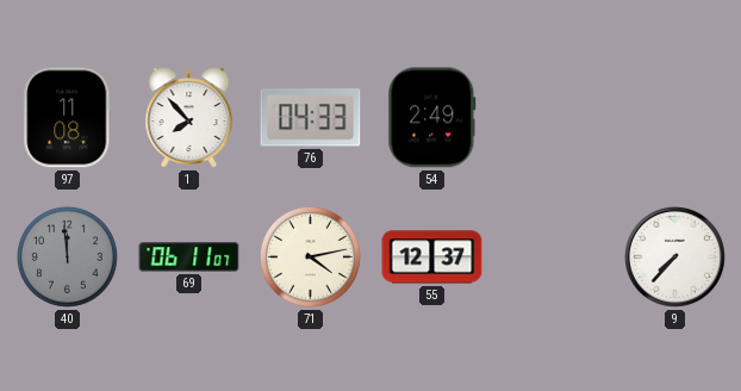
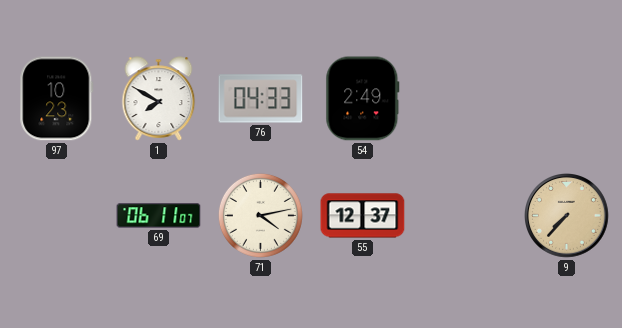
97: 11:08 -> 10:23
1: 7:53 -> 7:50
40: 11:59 -> none
9 dial: white -> champagne
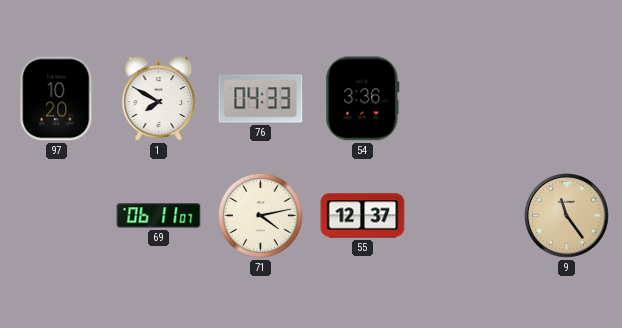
97: 10:23 -> 10:20
54: 2:49 -> 3:36
9: 7:37 -> 11:24
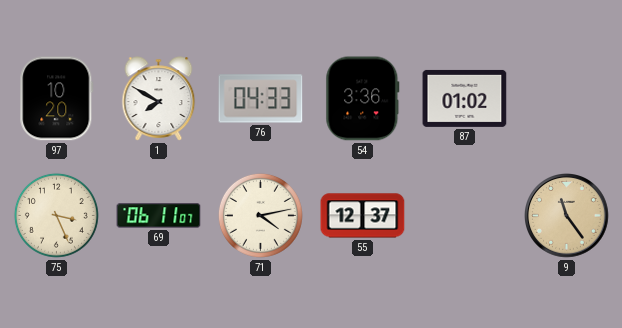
87: none -> 01:02
75: none -> 3:26
